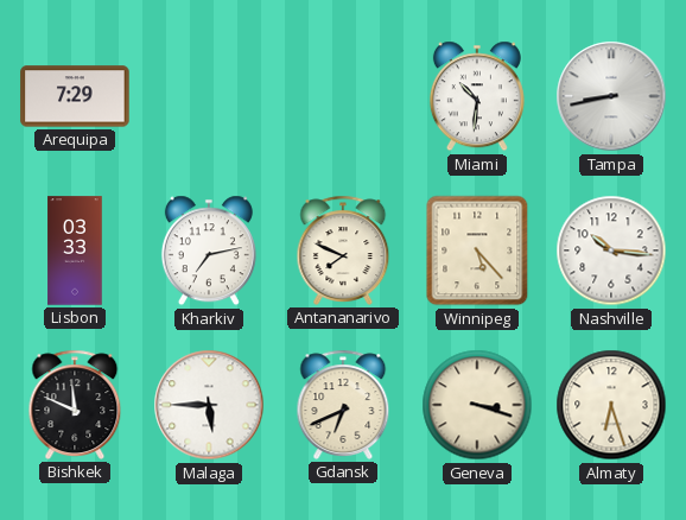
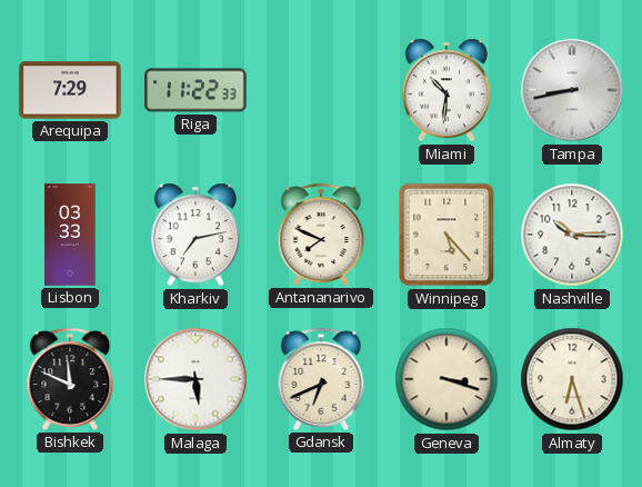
Riga: none -> 11:22
Nashville: 10:16 -> 10:15
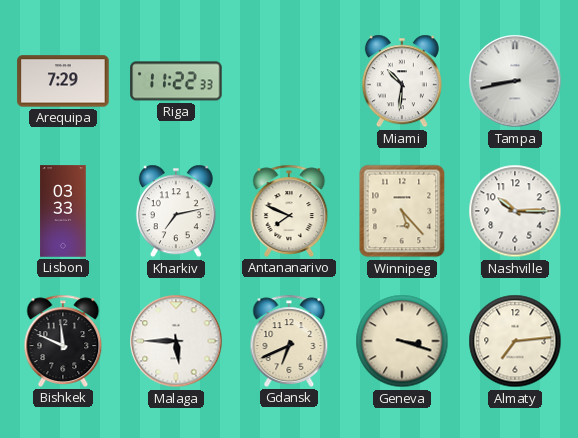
Almaty: 6:27 -> 7:14
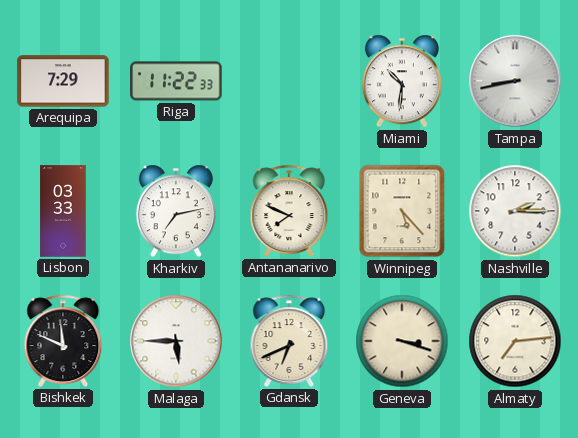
Nashville: 10:15 -> 2:15
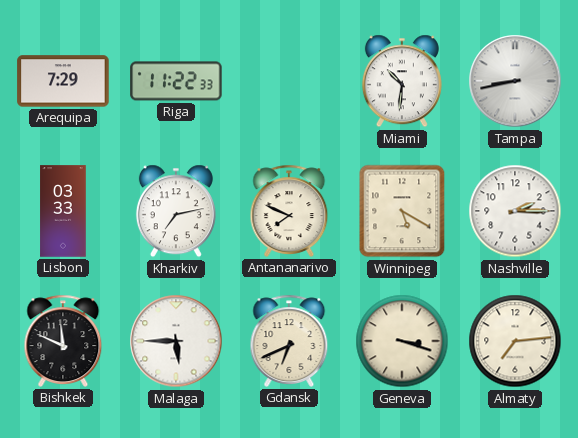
Winnipeg: 5:23 -> 5:20
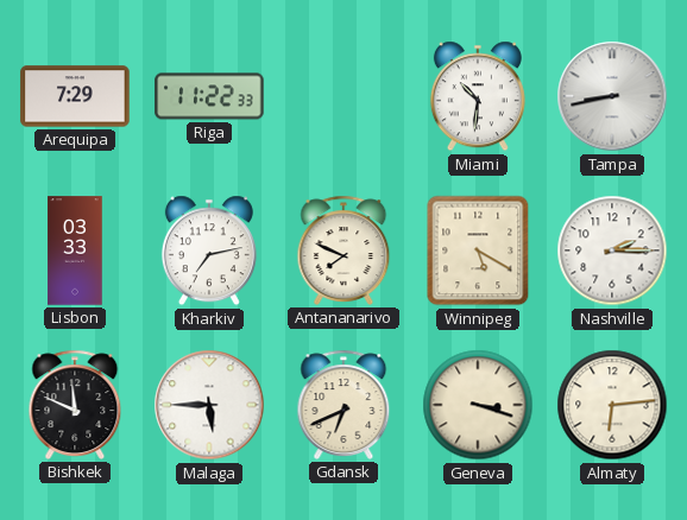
Almaty: 7:14 -> 6:14
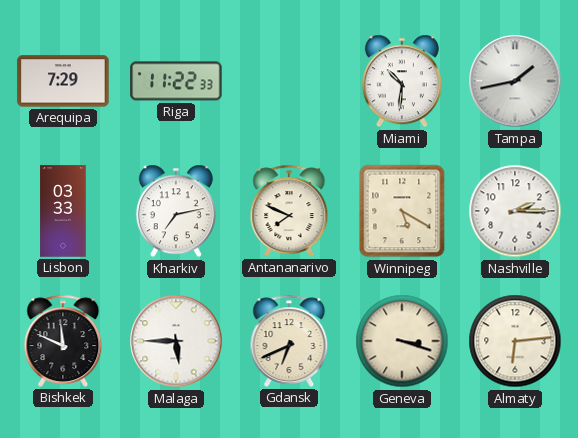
Tampa: 8:43 -> 1:43
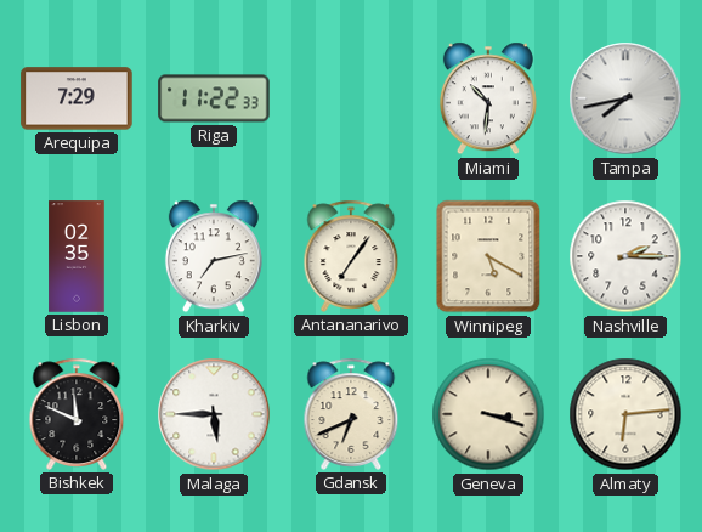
Tampa: 1:43 -> 7:43
Lisbon: 03:33 -> 02:35
Antananarivo: 7:49 -> 7:06
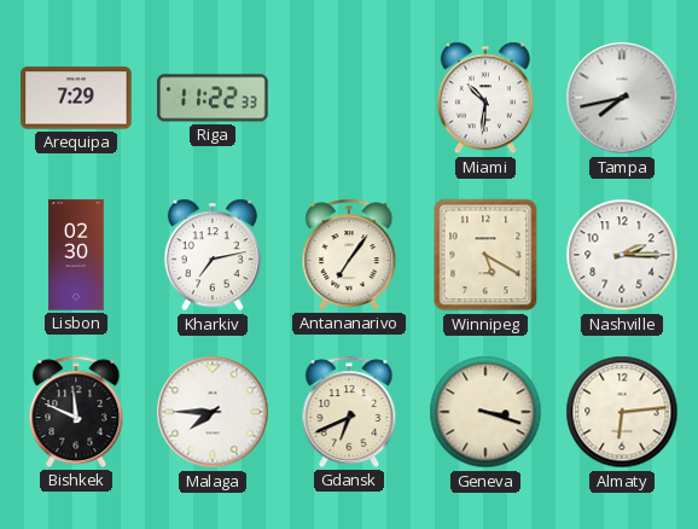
Lisbon: 02:35 -> 02:30
Malaga: 5:45 -> 7:45
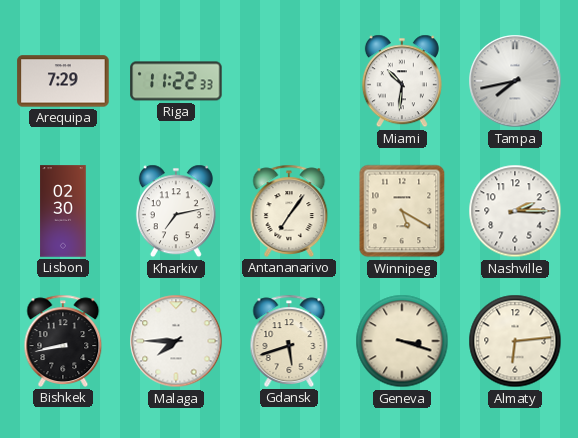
Bishkek: 11:49 -> 8:43
Gdansk: 6:41 -> 5:42
